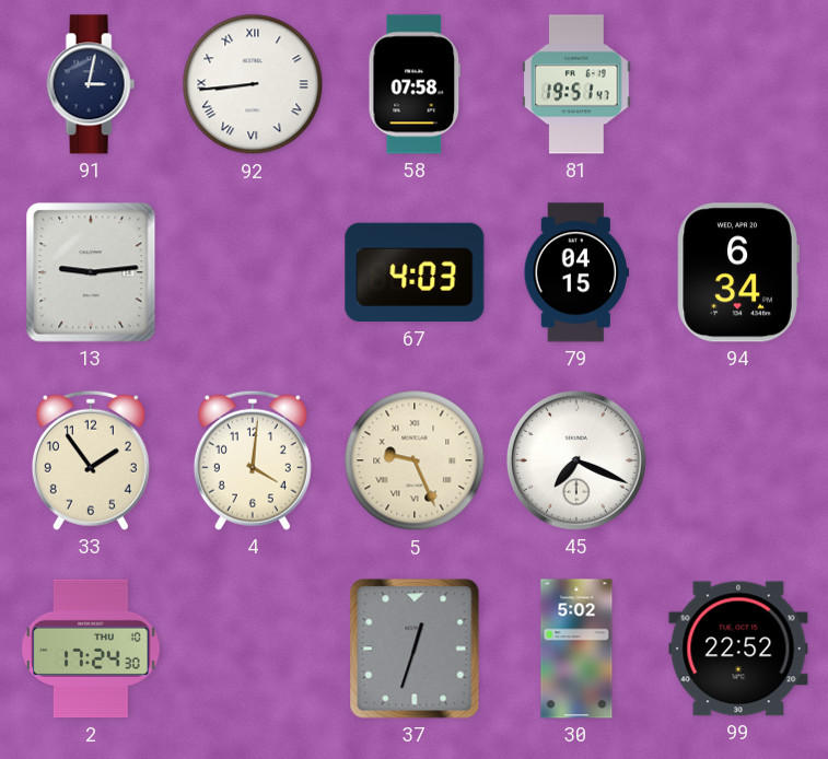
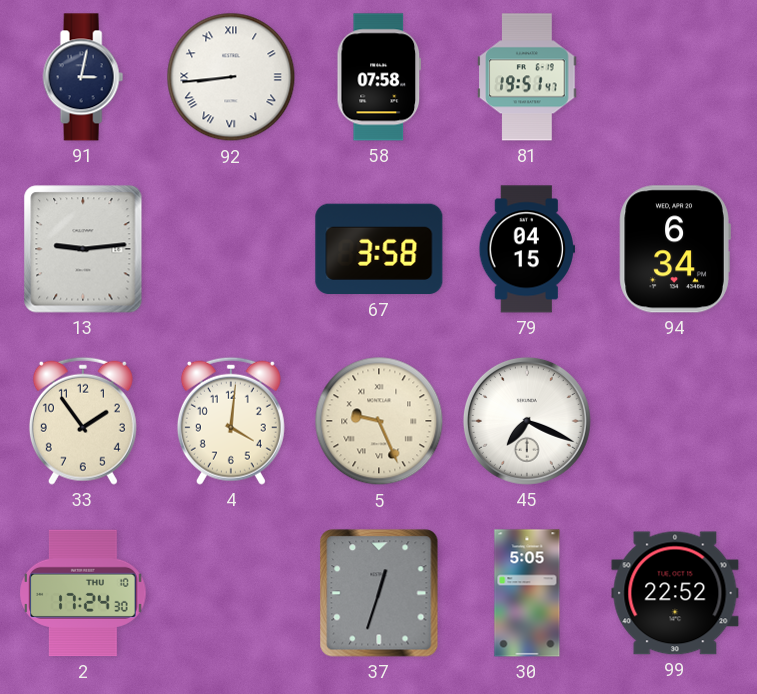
67: 4:03 -> 3:58
30: 5:02 -> 5:05
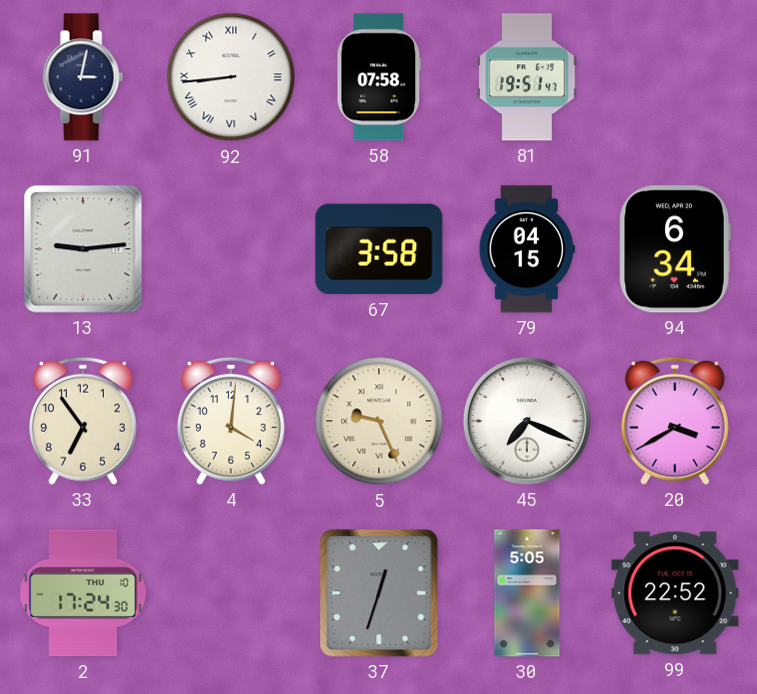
33: 1:54 -> 6:54
20: none -> 3:40
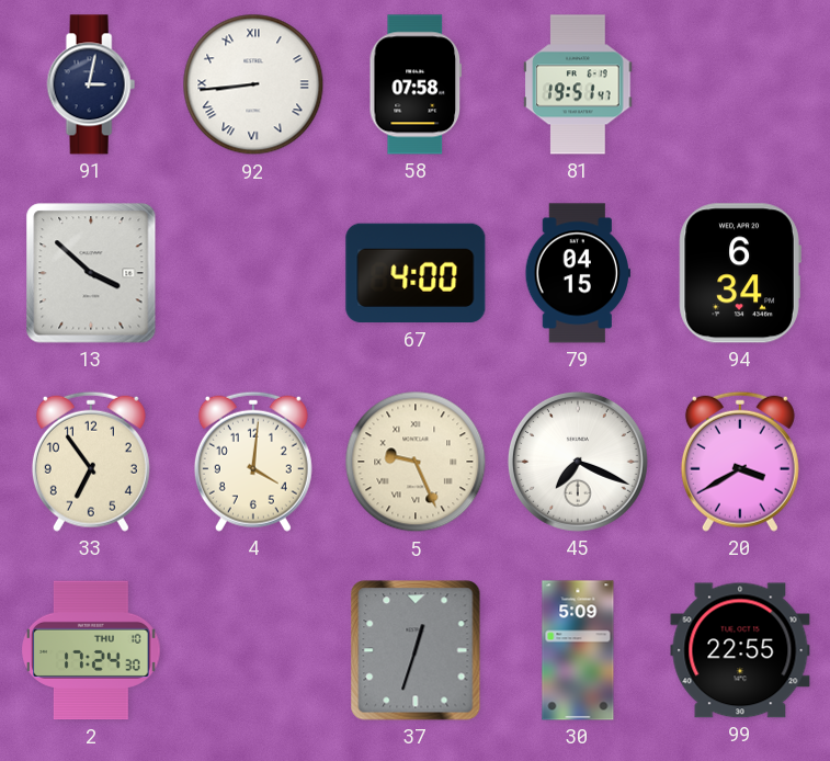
13: 9:14 -> 3:52
67: 3:58 -> 4:00
30: 5:05 -> 5:09
99: 22:52 -> 22:55
